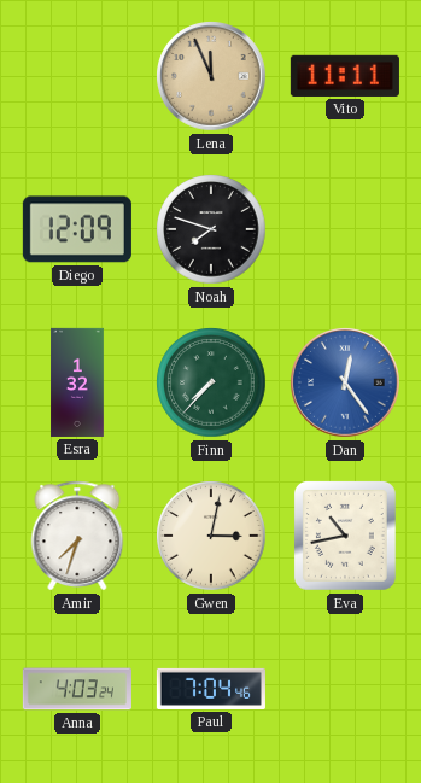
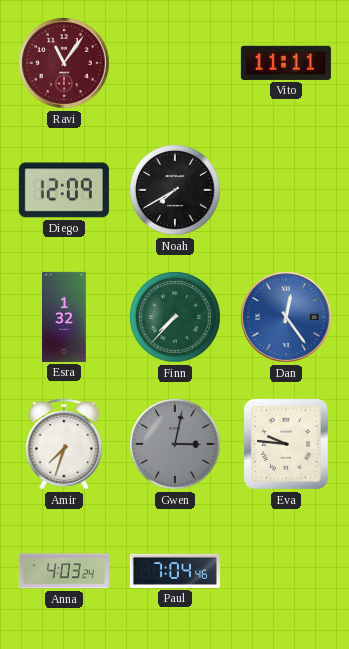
Ravi: none -> 11:06
Lena: 11:56 -> none
Noah: 7:48 -> 7:40
Gwen dial: cream -> grey
Eva: 10:43 -> 9:46
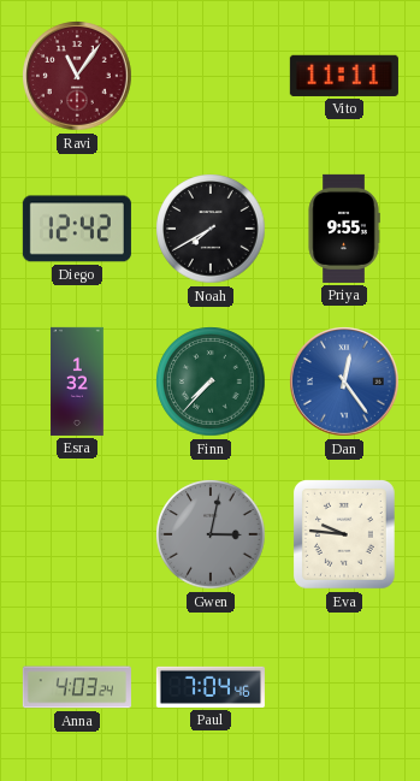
Diego: 12:09 -> 12:42
Priya: none -> 9:55
Amir: 7:33 -> none
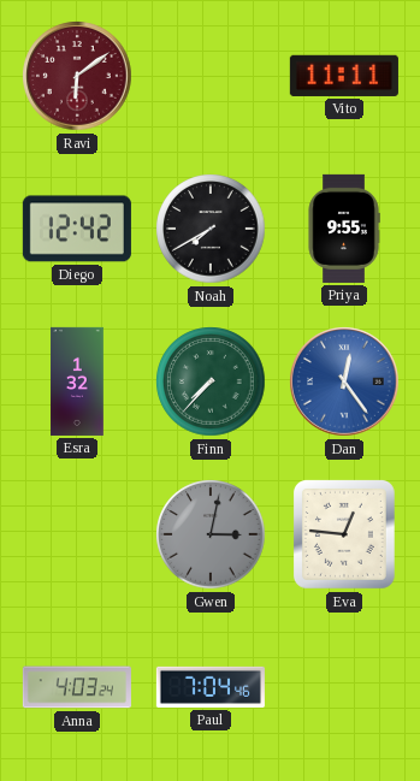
Ravi: 11:06 -> 6:09
Eva: 9:46 -> 12:46
